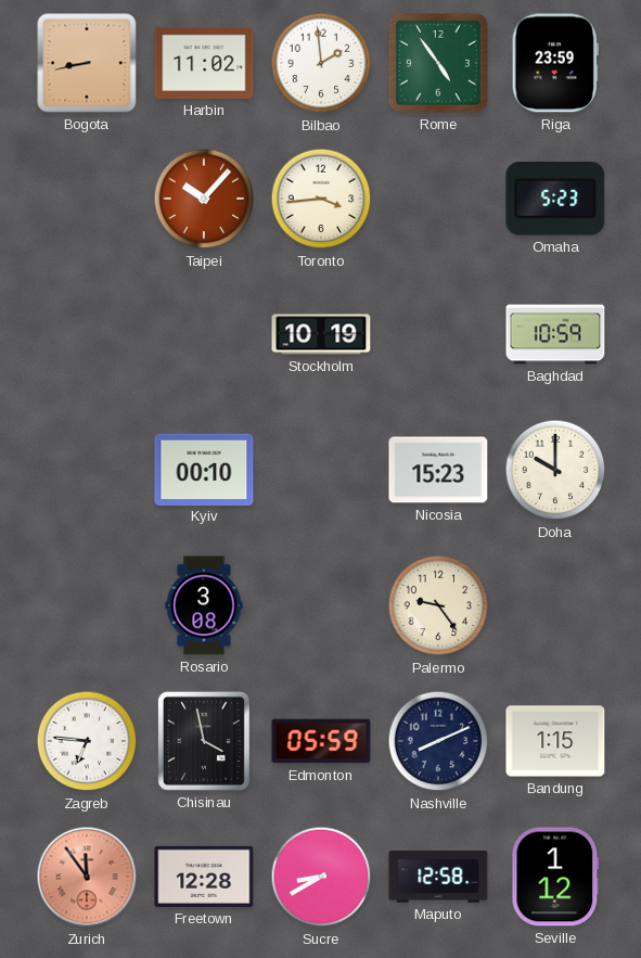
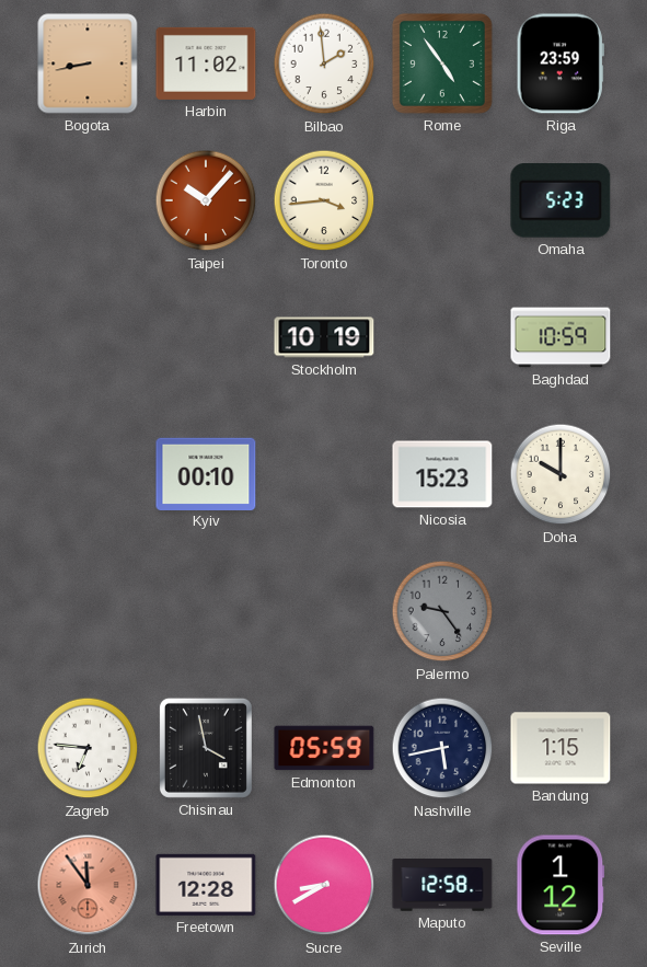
Rosario: 3:08 -> none
Palermo dial: cream -> grey
Nashville: 8:11 -> 5:43
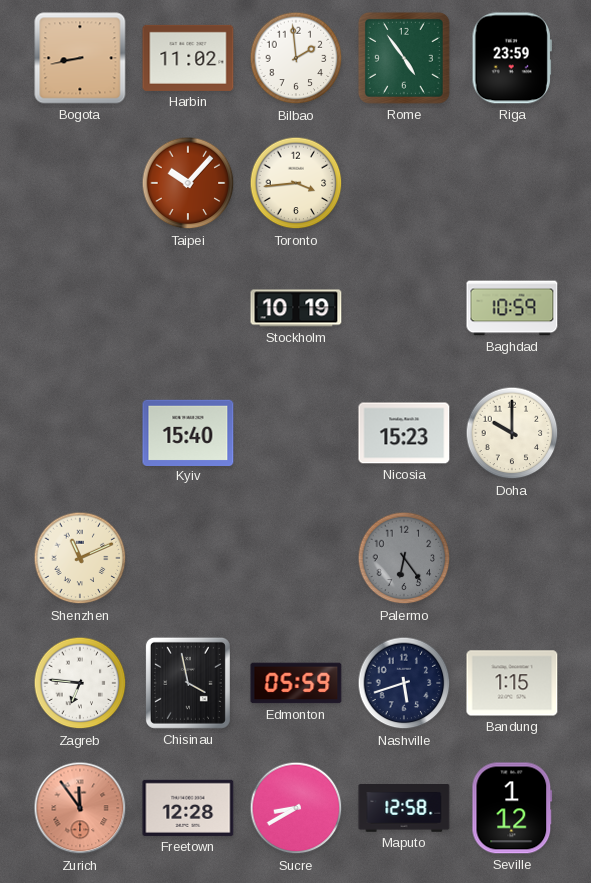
Omaha: 5:23 -> none
Kyiv: 00:10 -> 15:40
Shenzhen: none -> 11:11
Palermo: 9:24 -> 6:24
Nashville: 5:43 -> 5:42
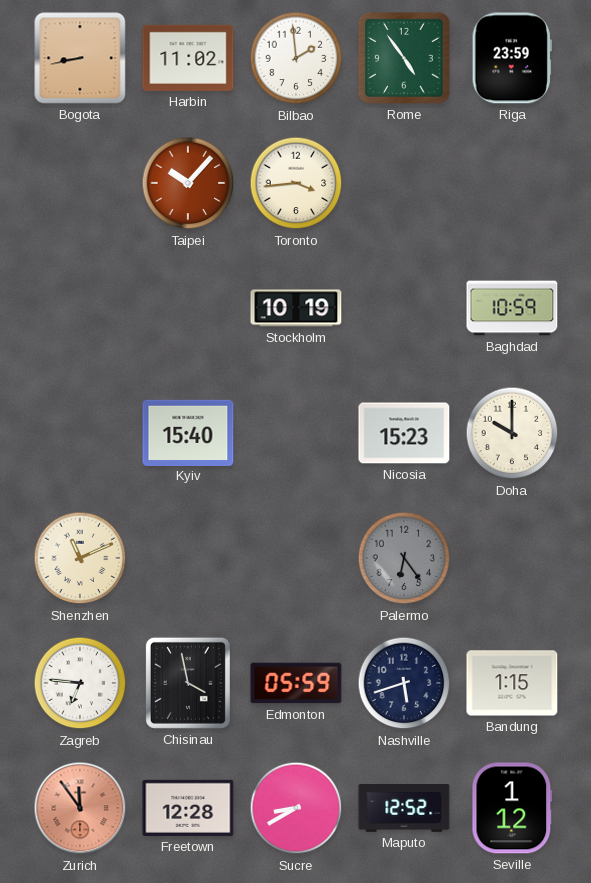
Maputo: 12:58 -> 12:52
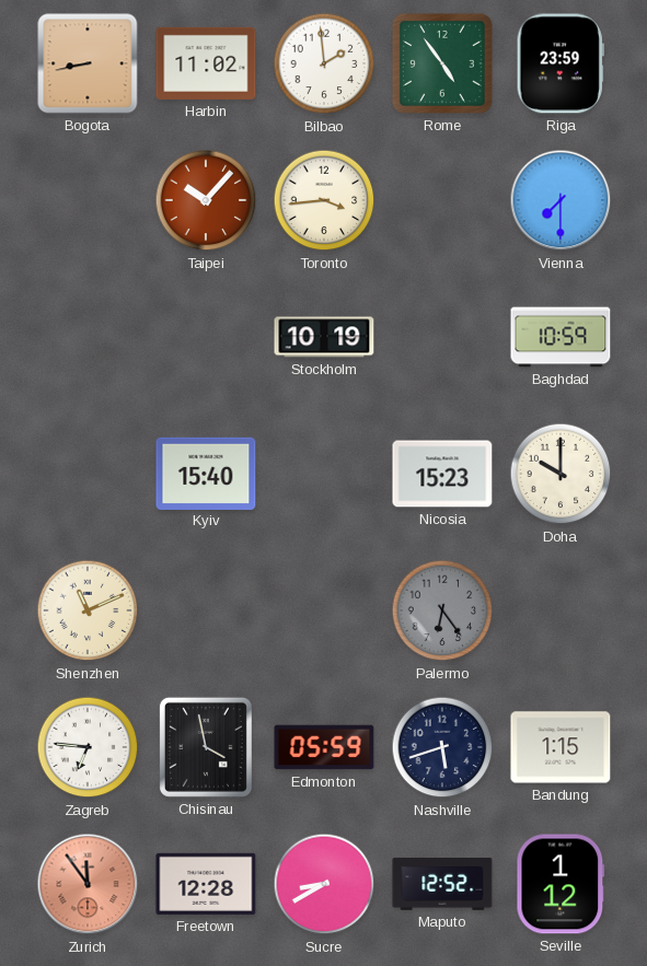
Vienna: none -> 7:30
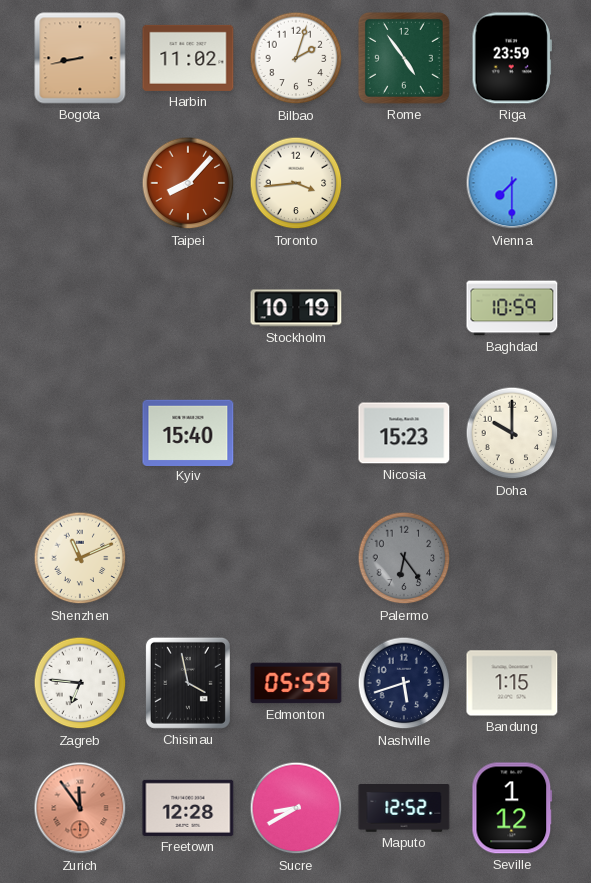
Bilbao: 1:59 -> 2:03
Taipei: 10:07 -> 8:07
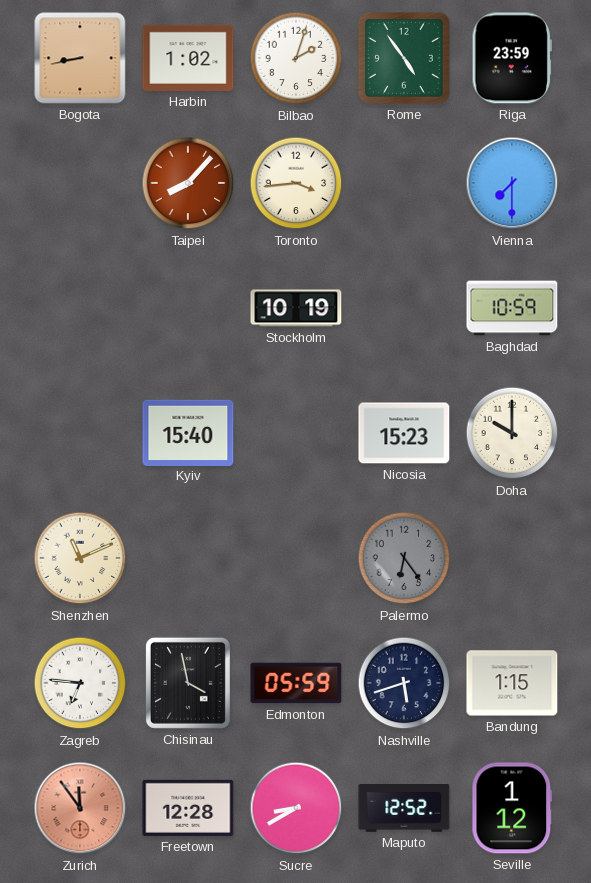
Harbin: 11:02 -> 1:02
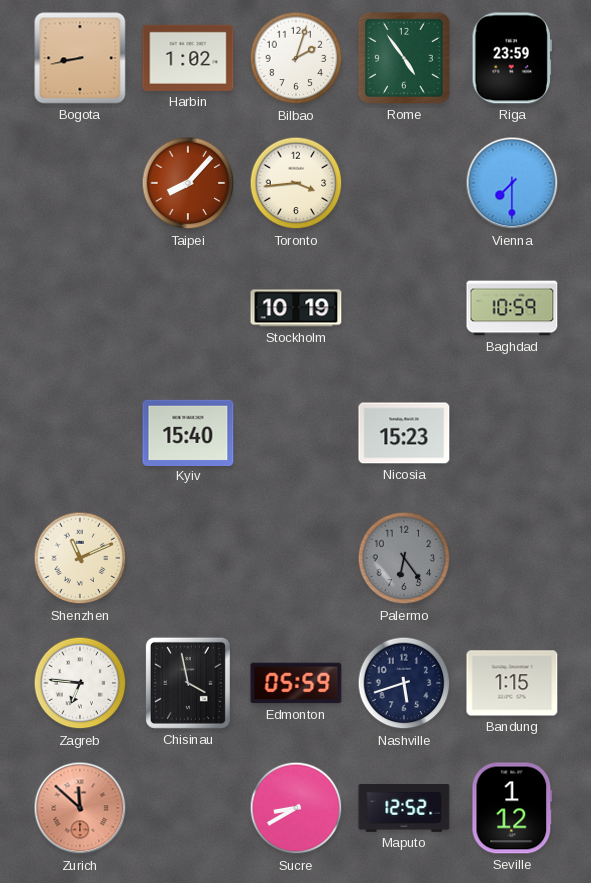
Doha: 10:00 -> none
Zurich: 11:54 -> 11:52
Freetown: 12:28 -> none
